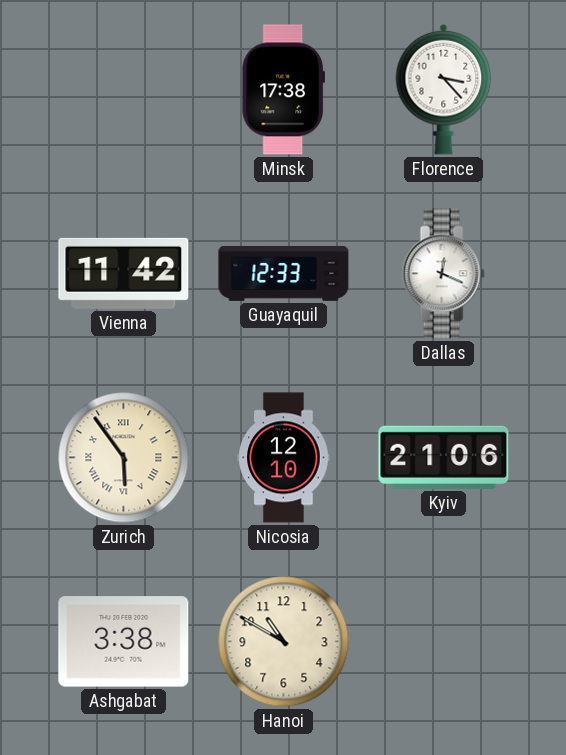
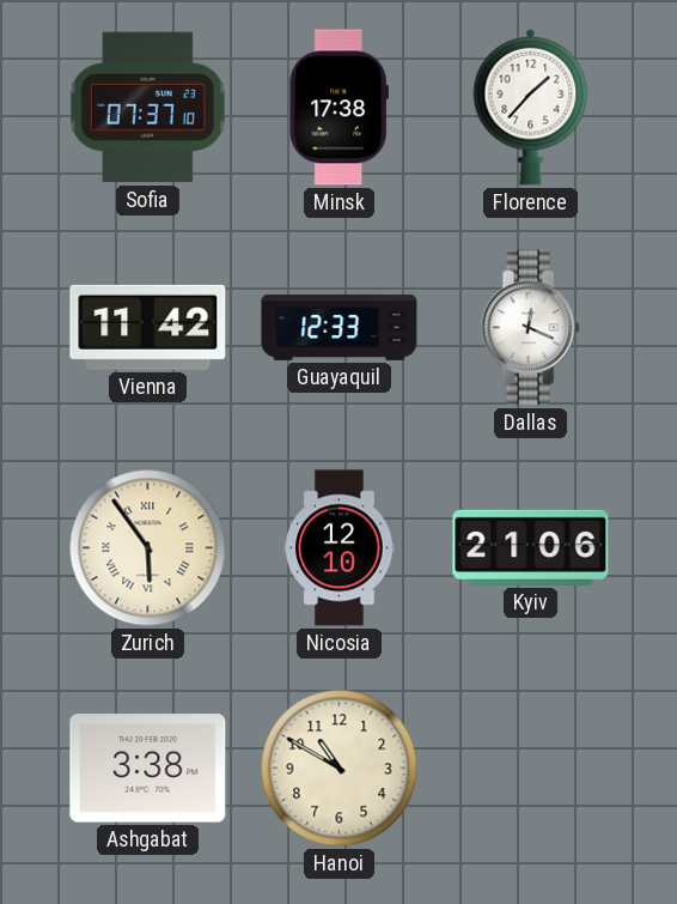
Sofia: none -> 07:37
Florence: 3:23 -> 1:37
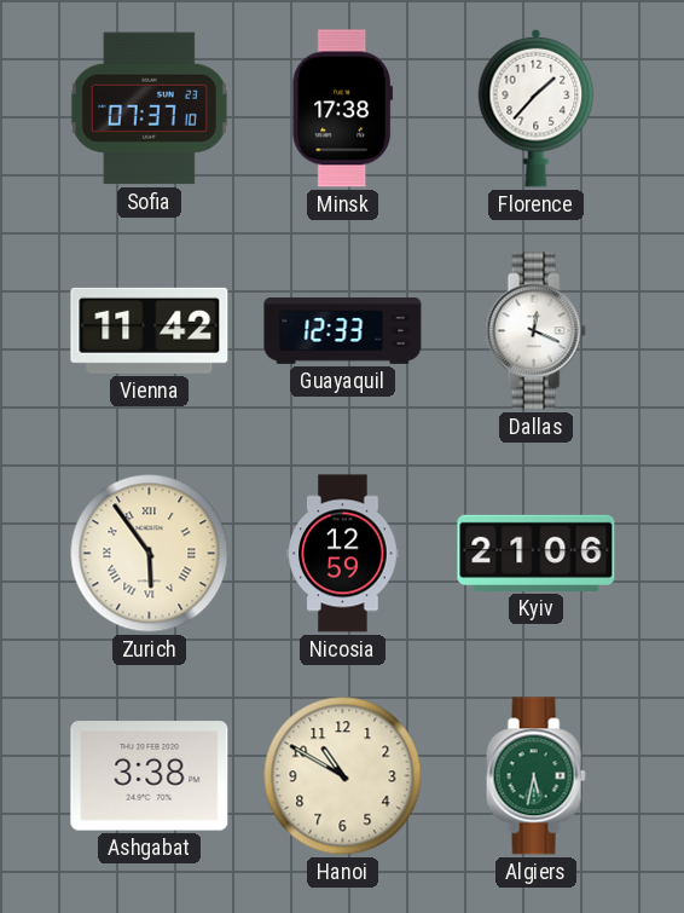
Nicosia: 12:10 -> 12:59
Algiers: none -> 5:32
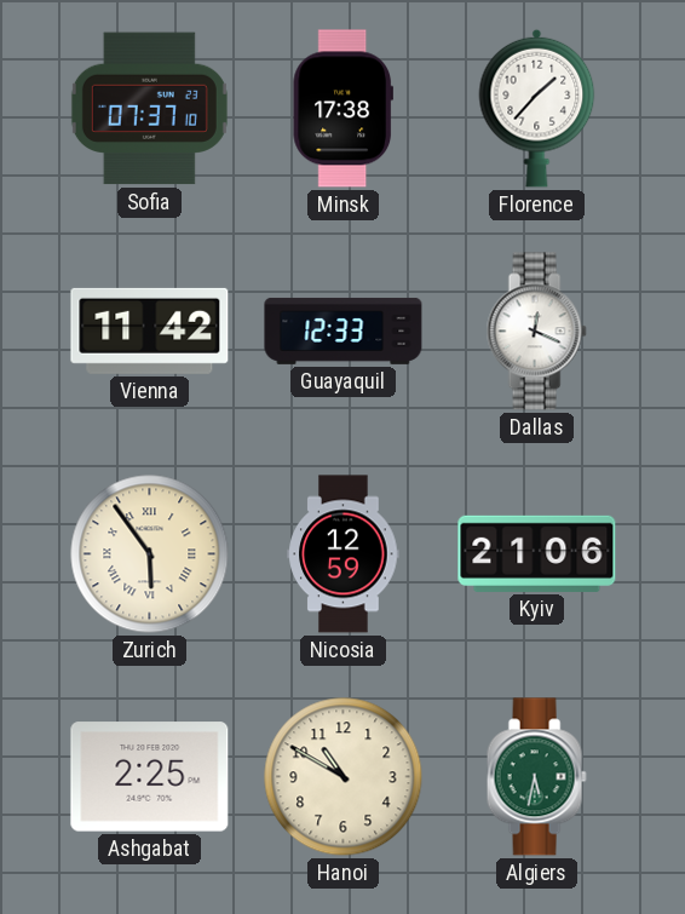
Ashgabat: 3:38 -> 2:25
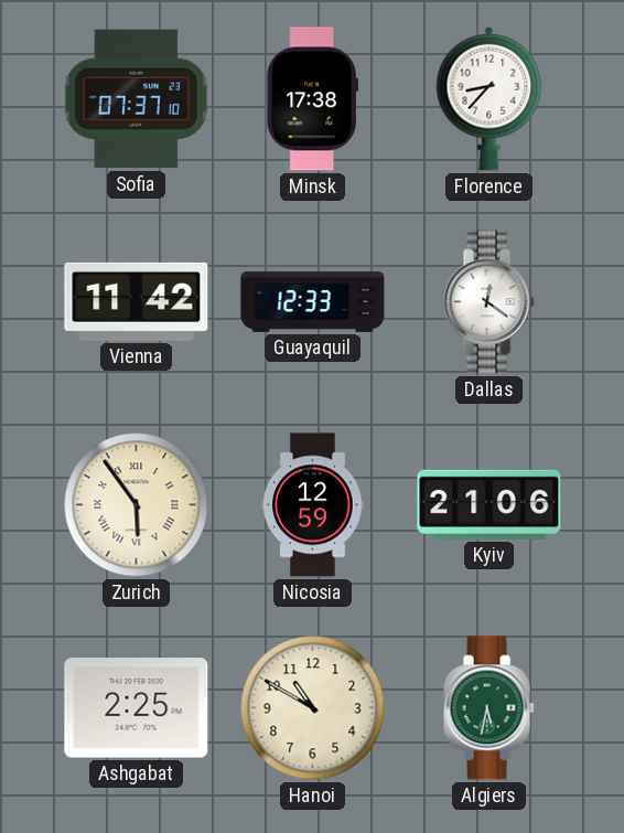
Florence: 1:37 -> 8:37
Dallas: 12:19 -> 12:21
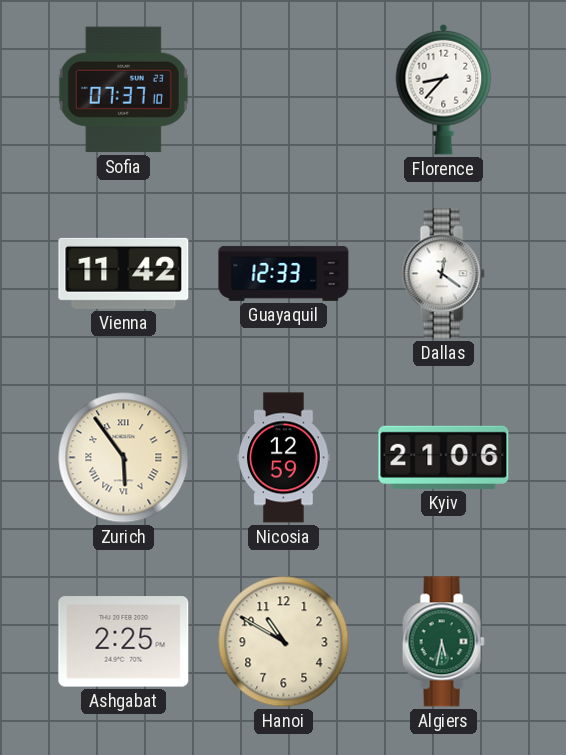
Minsk: 17:38 -> none
